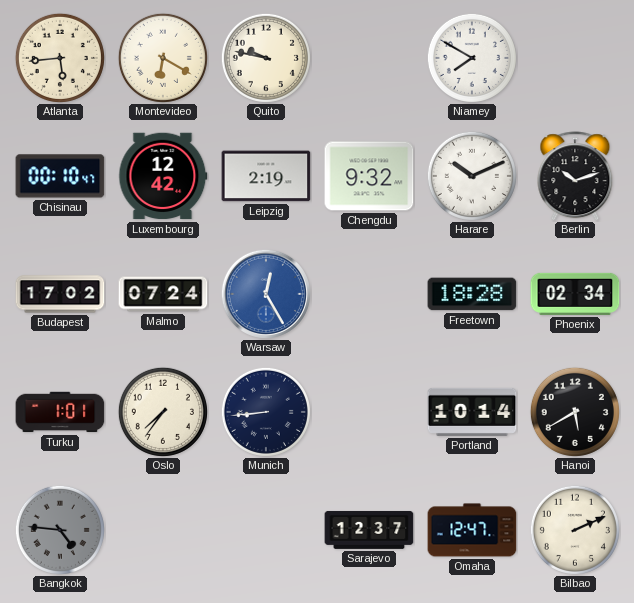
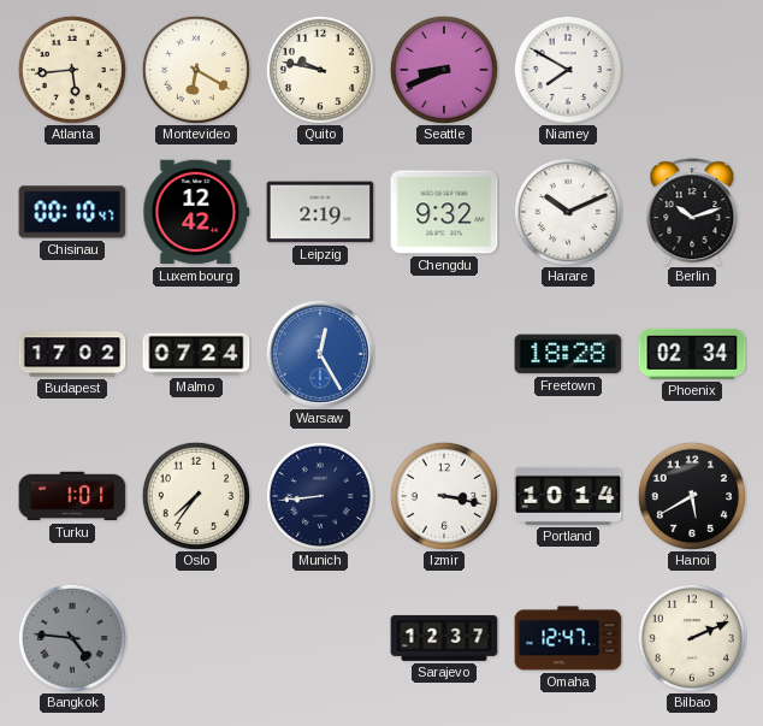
Seattle: none -> 8:41
Izmir: none -> 3:17
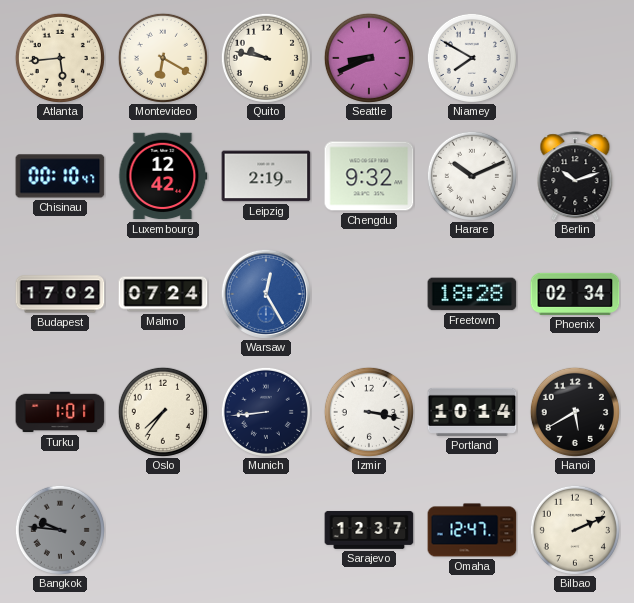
Bangkok: 4:46 -> 9:46
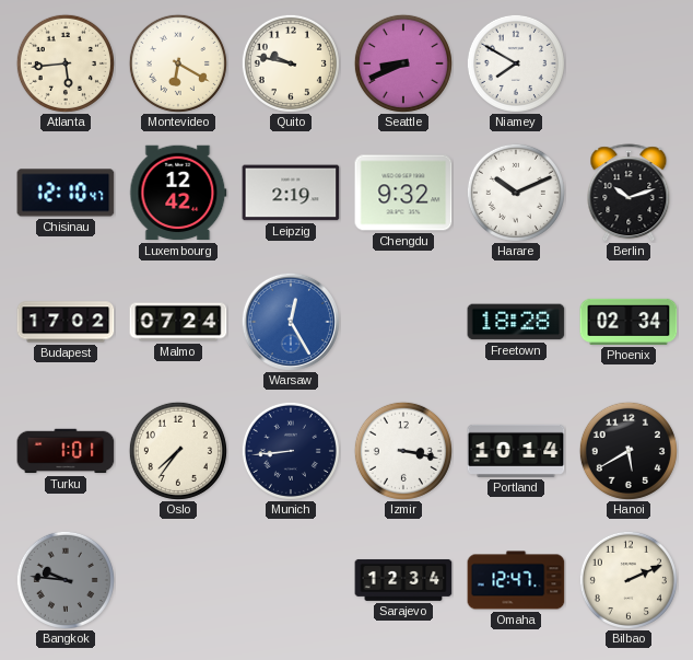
Chisinau: 00:10 -> 12:10
Sarajevo: 12:37 -> 12:34
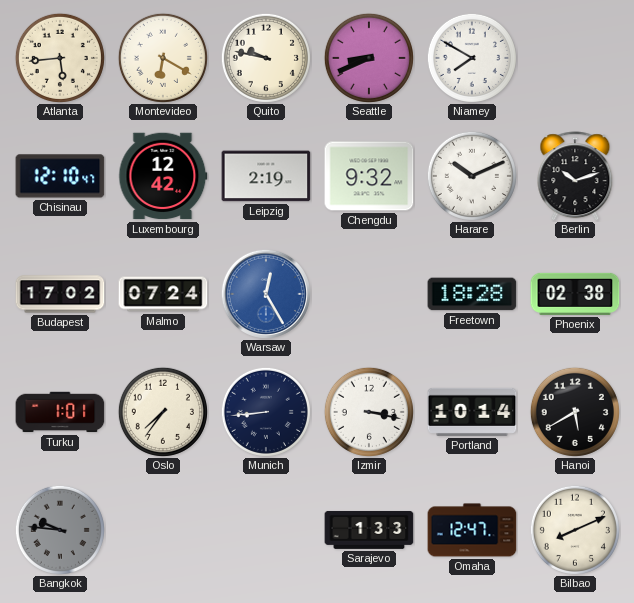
Phoenix: 02:34 -> 02:38
Sarajevo: 12:34 -> 1:33
Bilbao: 2:11 -> 8:11
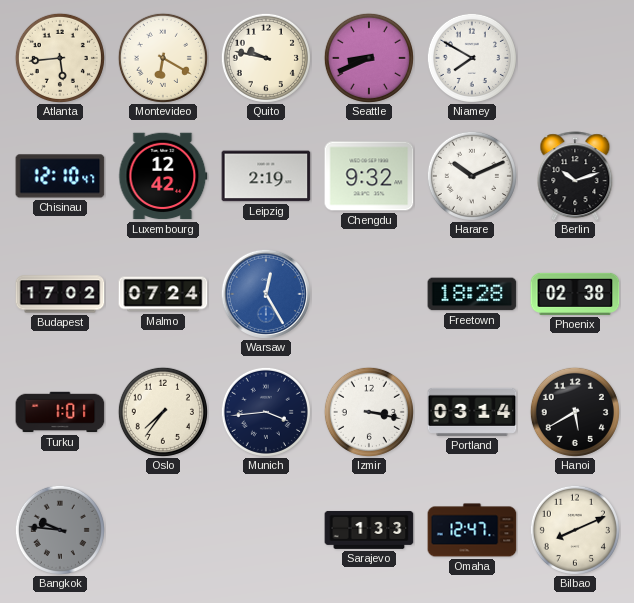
Munich: 8:44 -> 3:44
Portland: 10:14 -> 03:14
